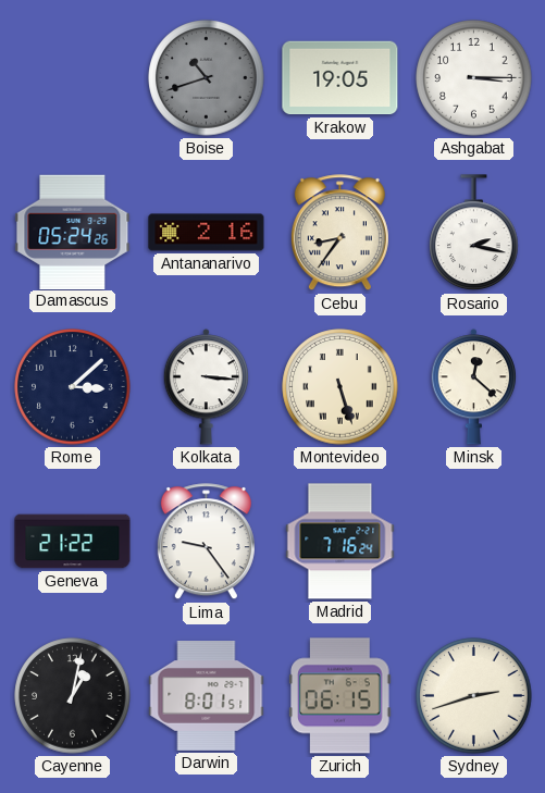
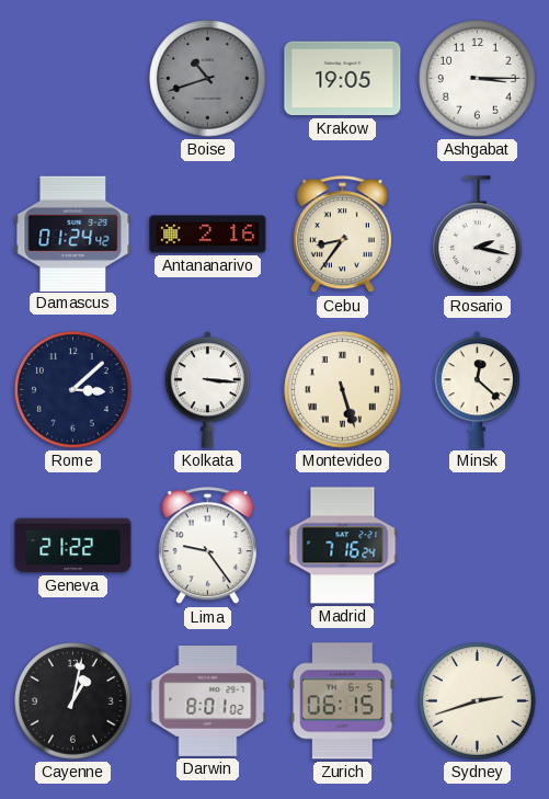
Damascus: 05:24 -> 01:24
Darwin: 8:01:51 -> 8:01:02
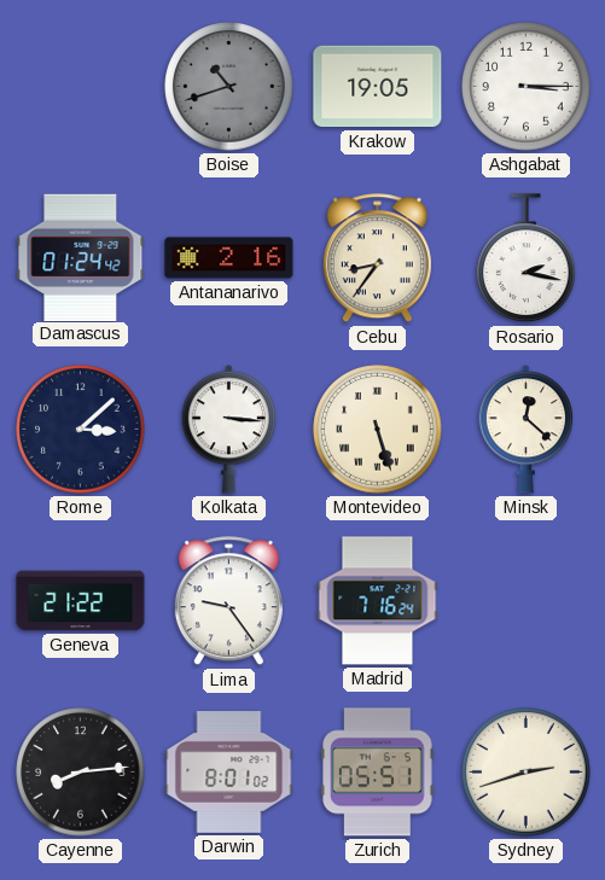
Cayenne: 1:02 -> 8:14
Zurich: 06:15 -> 05:51
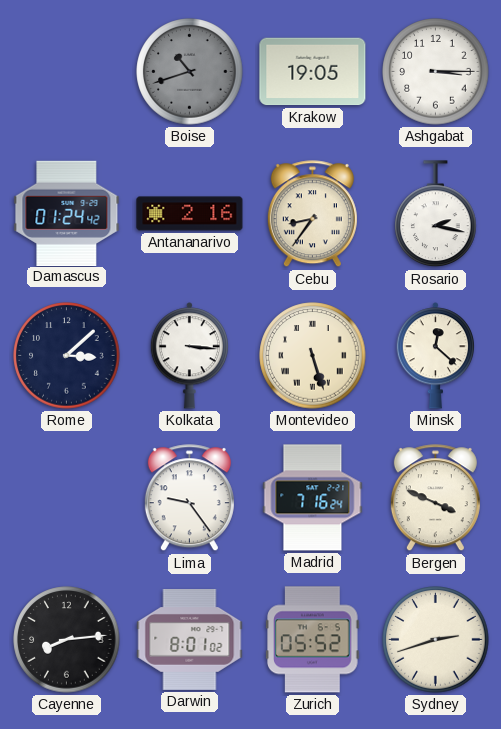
Geneva: 21:22 -> none
Bergen: none -> 3:49
Zurich: 05:51 -> 05:52
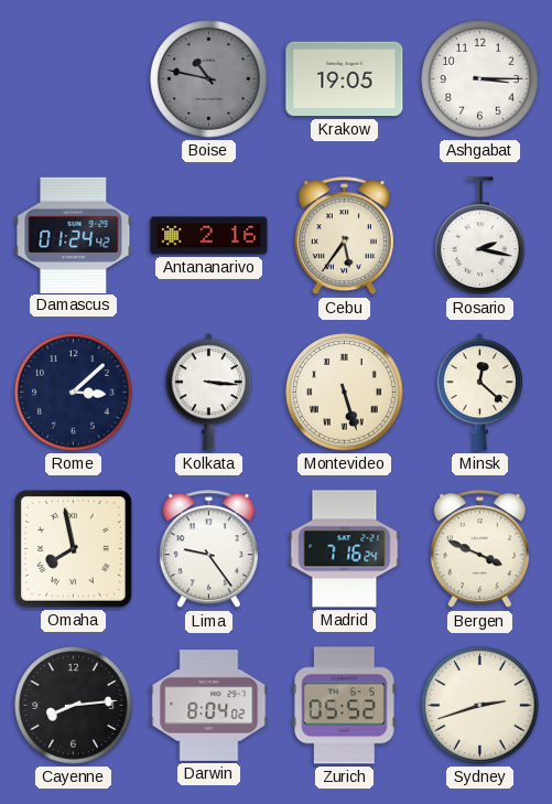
Boise: 10:42 -> 10:47
Cebu: 8:36 -> 5:36
Omaha: none -> 7:58
Darwin: 8:01 -> 8:04
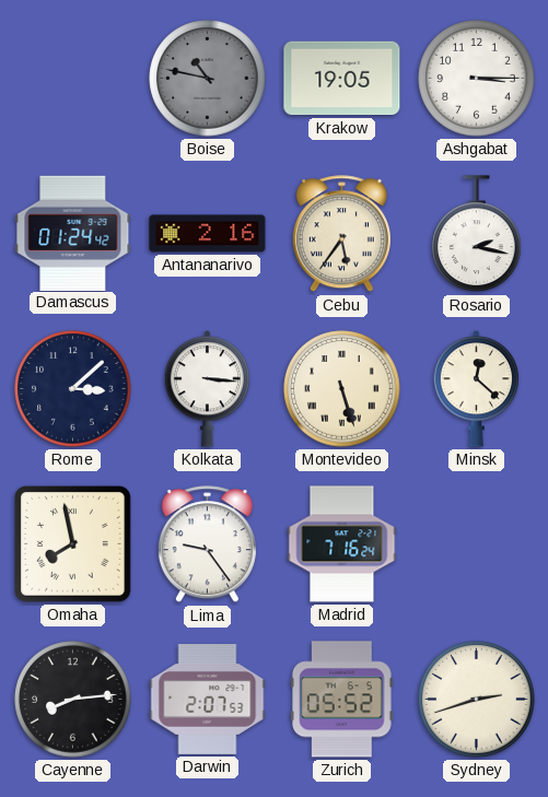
Bergen: 3:49 -> none
Darwin: 8:04 -> 2:07
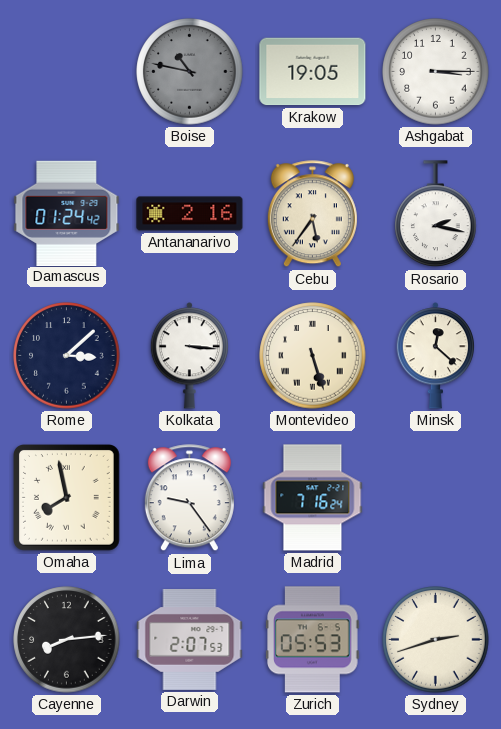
Zurich: 05:52 -> 05:53
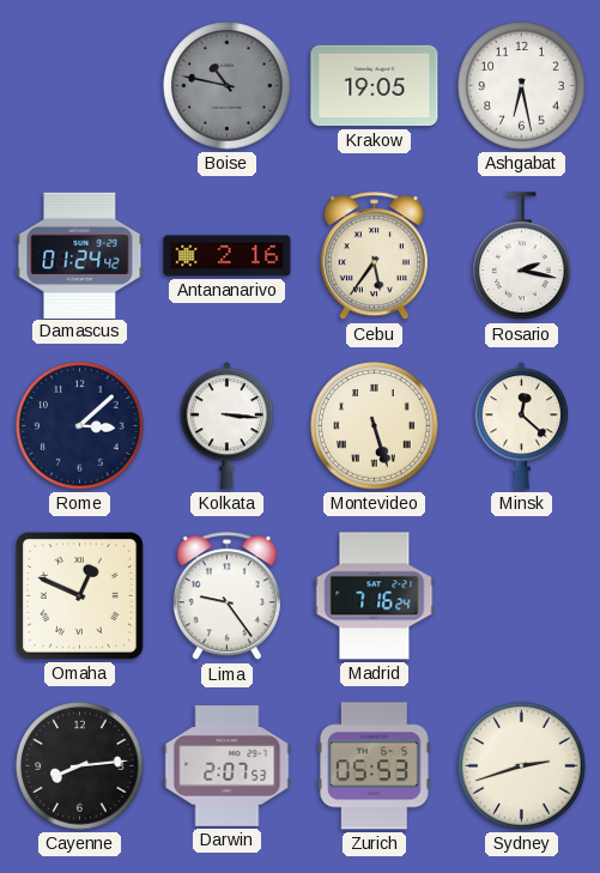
Ashgabat: 3:15 -> 6:28
Omaha: 7:58 -> 12:49
